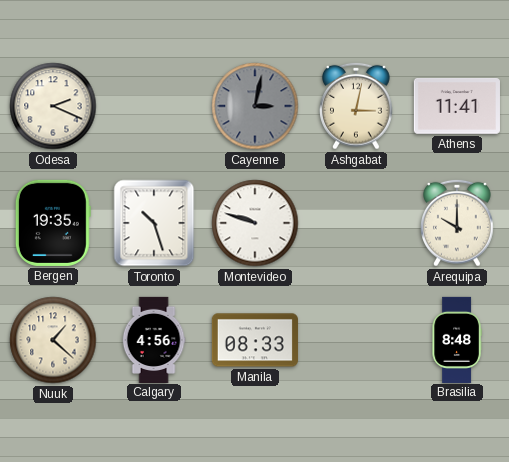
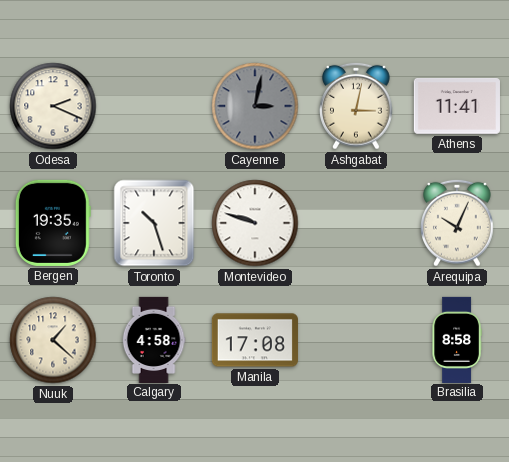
Arequipa: 10:00 -> 10:04
Calgary: 4:56 -> 4:58
Manila: 08:33 -> 17:08
Brasilia: 8:48 -> 8:58
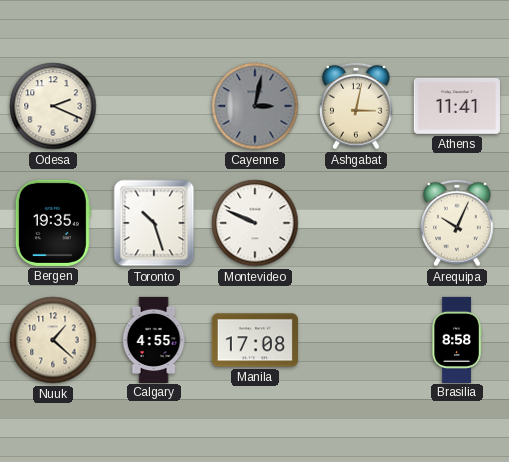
Montevideo: 9:48 -> 9:49
Calgary: 4:58 -> 4:55
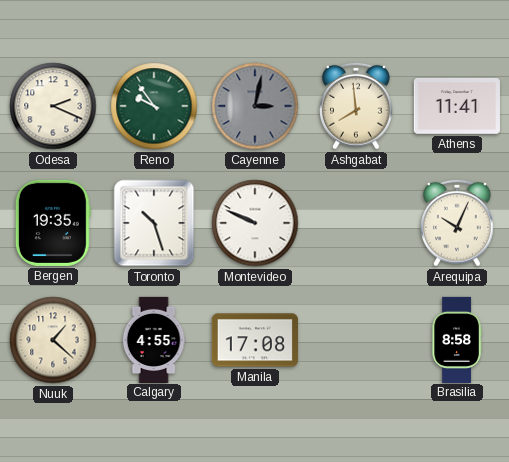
Reno: none -> 9:54
Ashgabat: 3:02 -> 7:59
